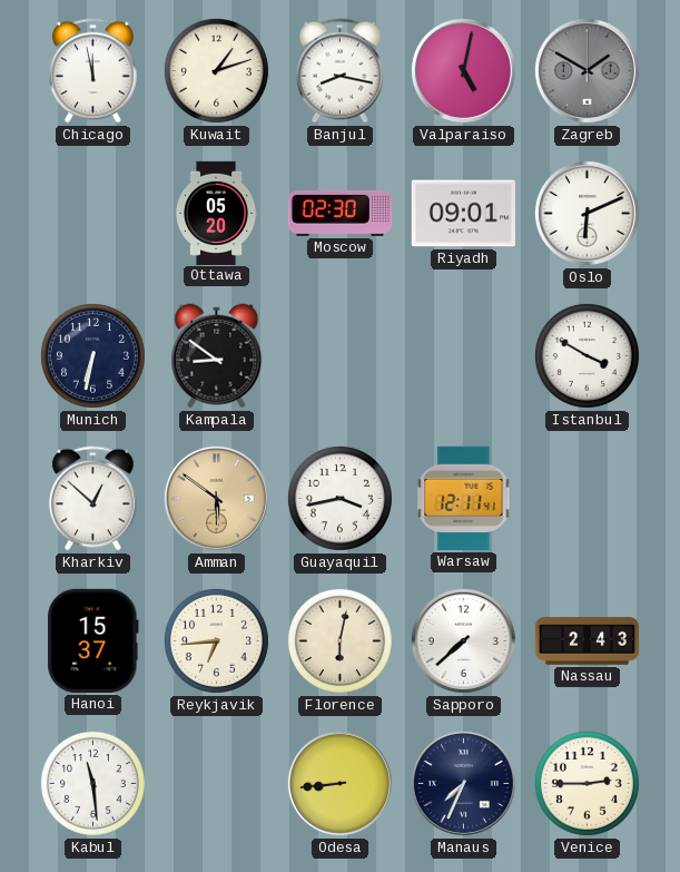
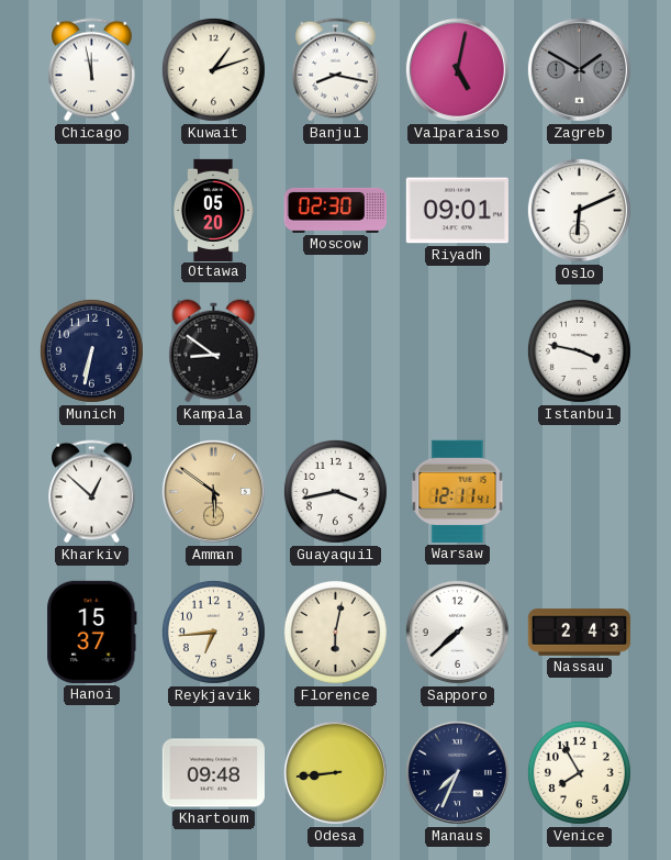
Istanbul: 3:50 -> 3:47
Kabul: 11:29 -> none
Khartoum: none -> 09:48
Venice: 2:45 -> 7:55
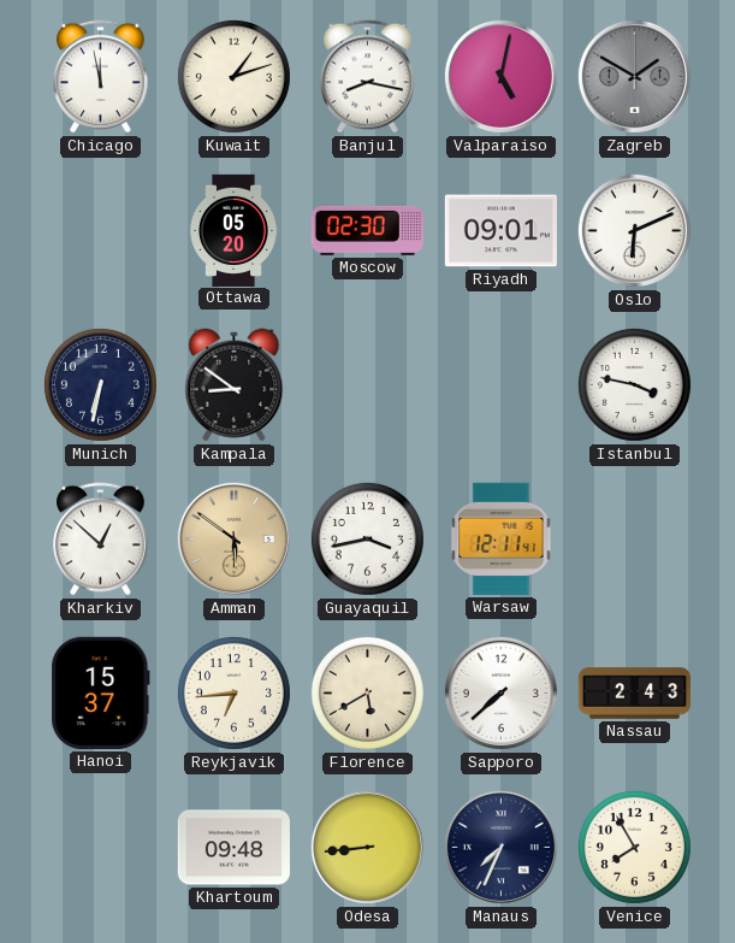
Florence: 6:02 -> 5:40
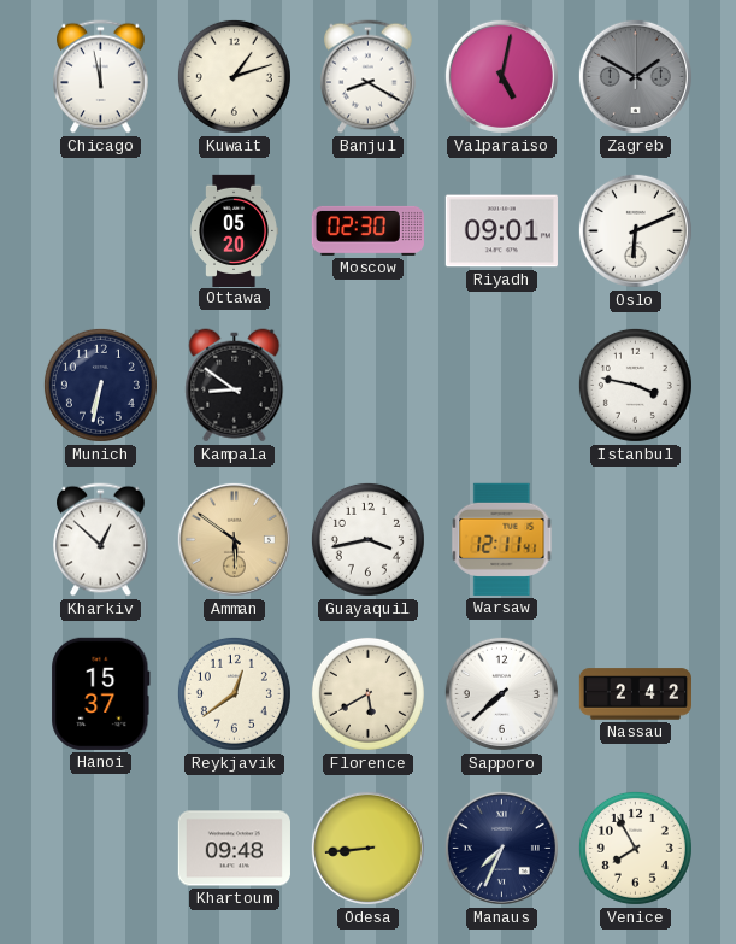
Banjul: 8:17 -> 8:20
Reykjavik: 6:44 -> 12:39
Nassau: 2:43 -> 2:42
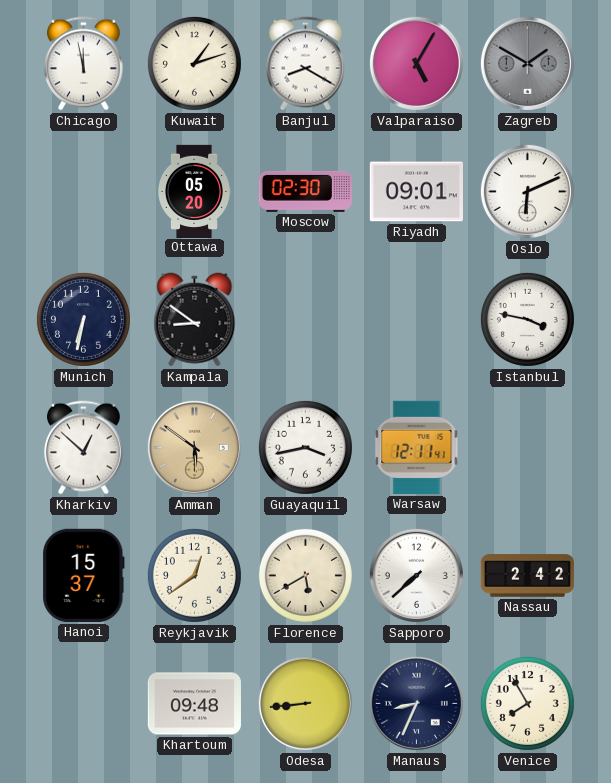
Valparaiso: 5:02 -> 5:05
Manaus: 7:34 -> 8:34
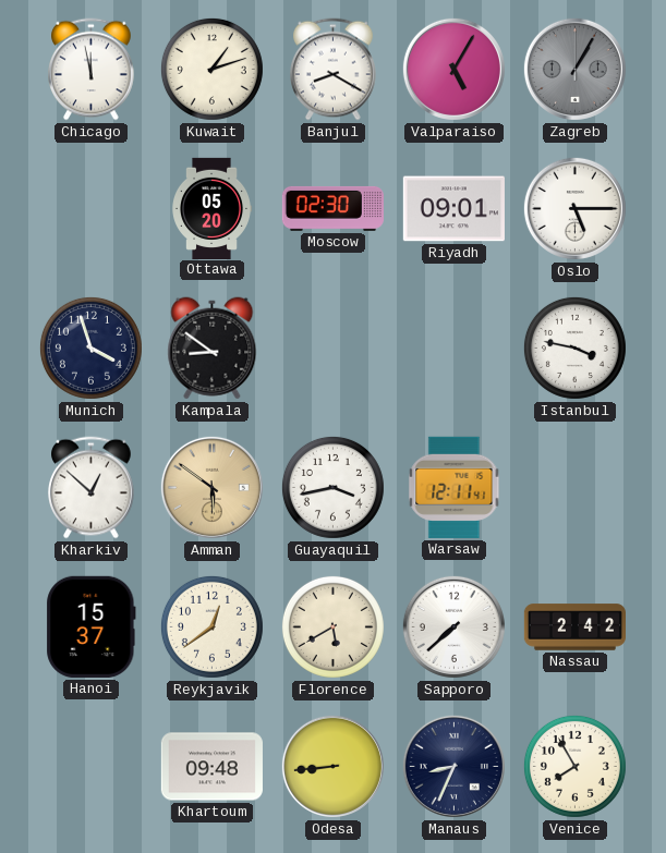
Zagreb: 1:50 -> 1:05
Oslo: 6:11 -> 5:15
Munich: 6:32 -> 3:57
